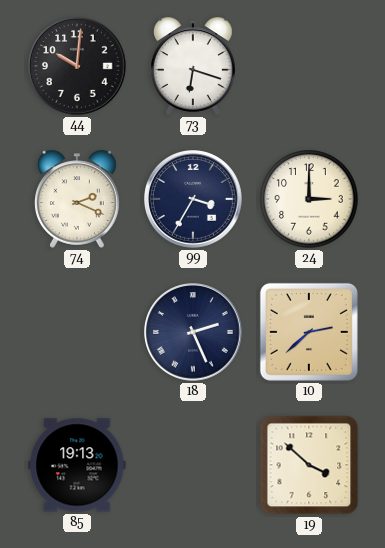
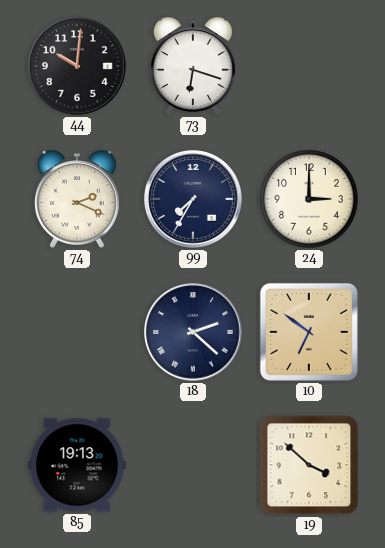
99: 3:35 -> 7:35
18: 2:26 -> 2:22
10: 2:38 -> 6:51
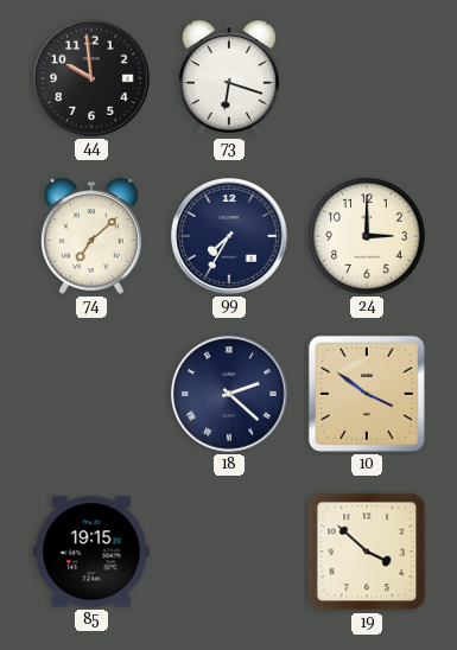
44: 10:01 -> 9:59
74: 2:19 -> 7:08
10: 6:51 -> 3:51
85: 19:13 -> 19:15
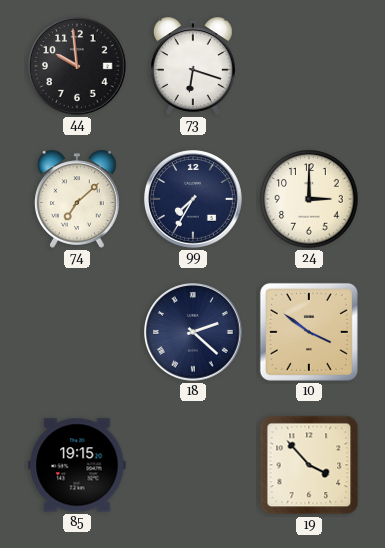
19: 3:52 -> 3:53
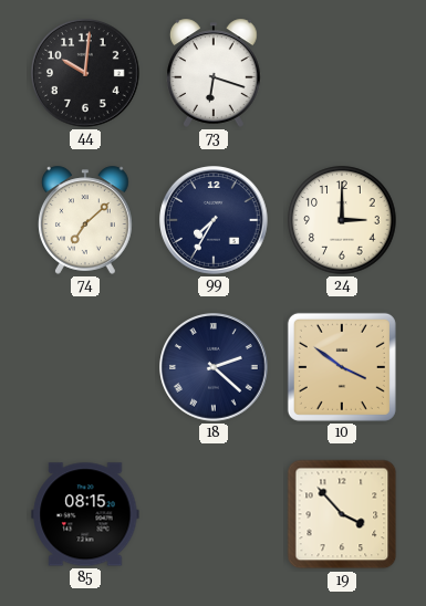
44: 9:59 -> 10:01
85: 19:15 -> 08:15
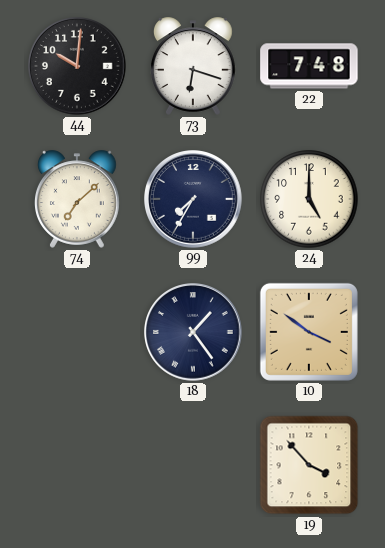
22: none -> 7:48
24: 3:00 -> 5:00
18: 2:22 -> 1:24
85: 08:15 -> none
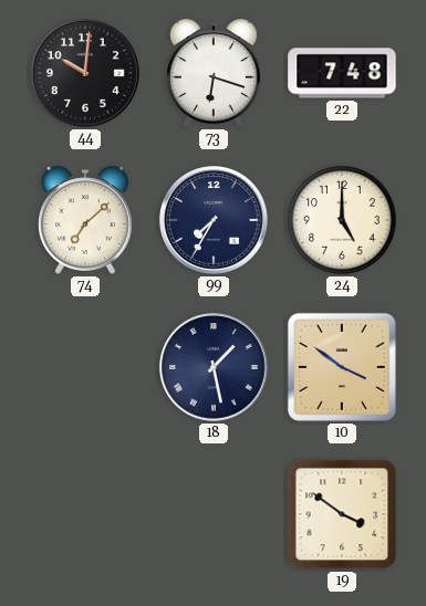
18: 1:24 -> 1:28
19: 3:53 -> 3:51
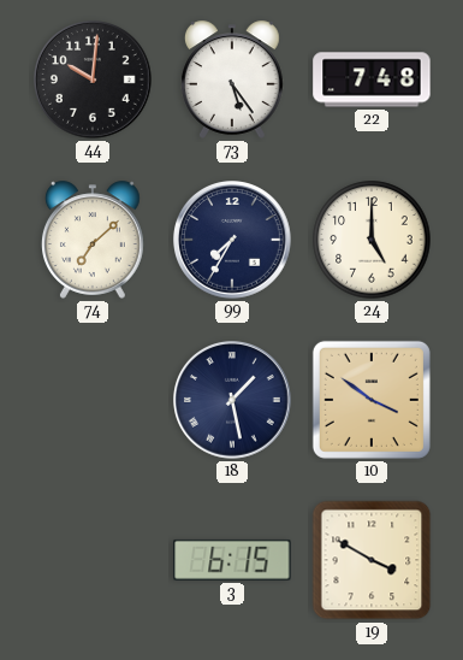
73: 6:18 -> 5:24
3: none -> 6:15
19: 3:51 -> 3:50
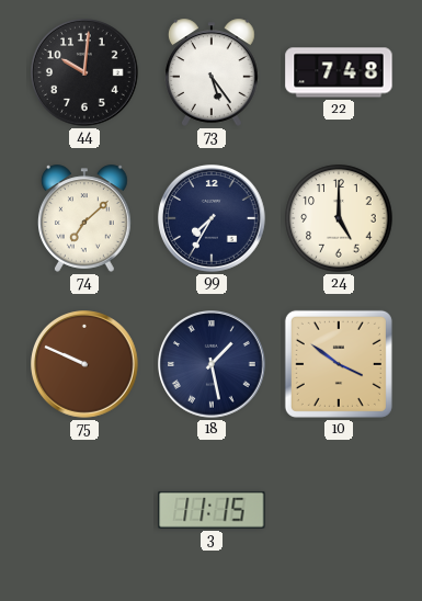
75: none -> 9:49
3: 6:15 -> 11:15
19: 3:50 -> none
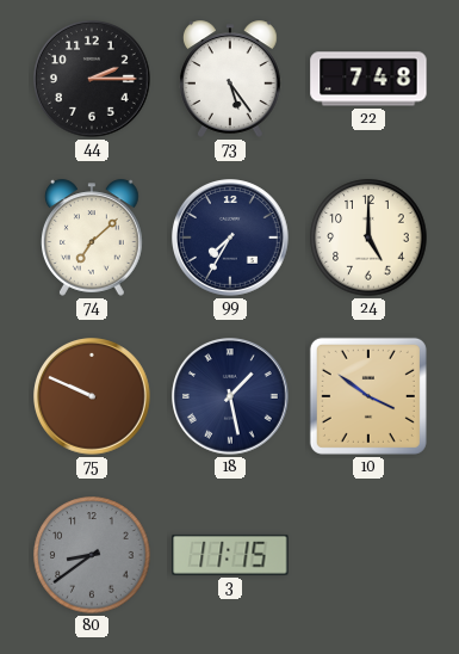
44: 10:01 -> 2:15
80: none -> 8:39
